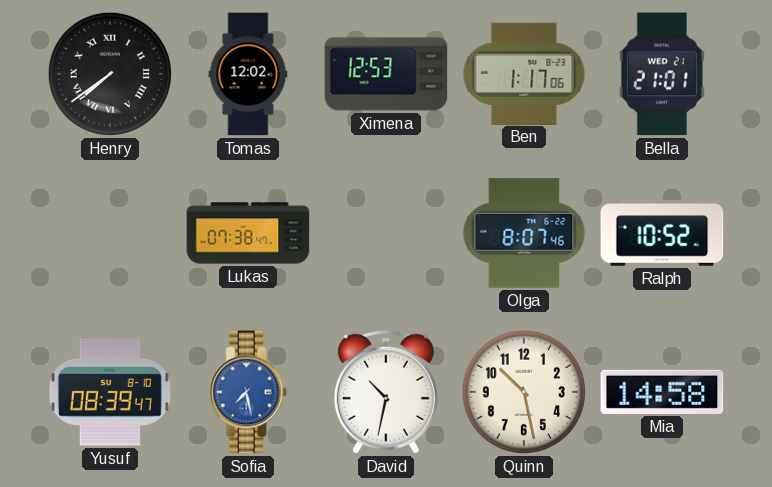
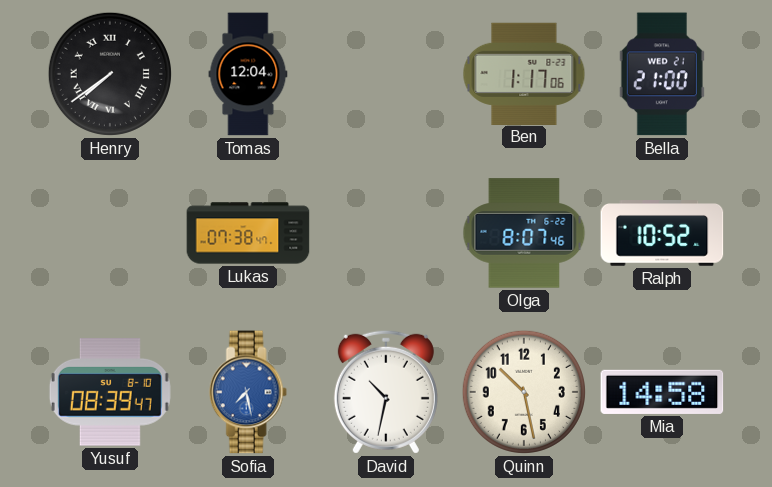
Tomas: 12:02 -> 12:04
Ximena: 12:53 -> none
Bella: 21:01 -> 21:00
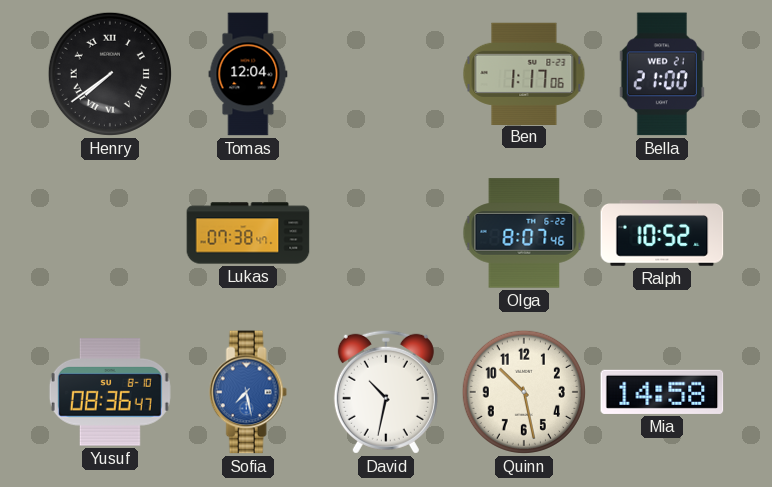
Yusuf: 08:39 -> 08:36
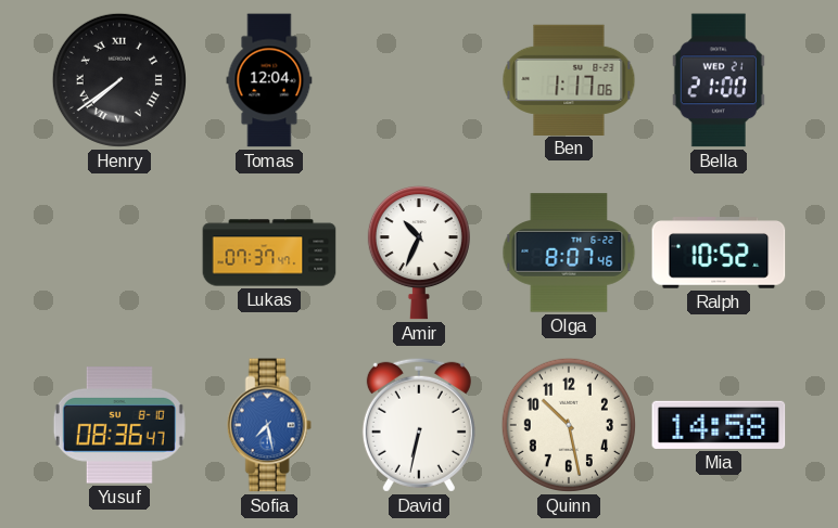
Lukas: 07:38 -> 07:37
Amir: none -> 10:34
David: 10:32 -> 6:32
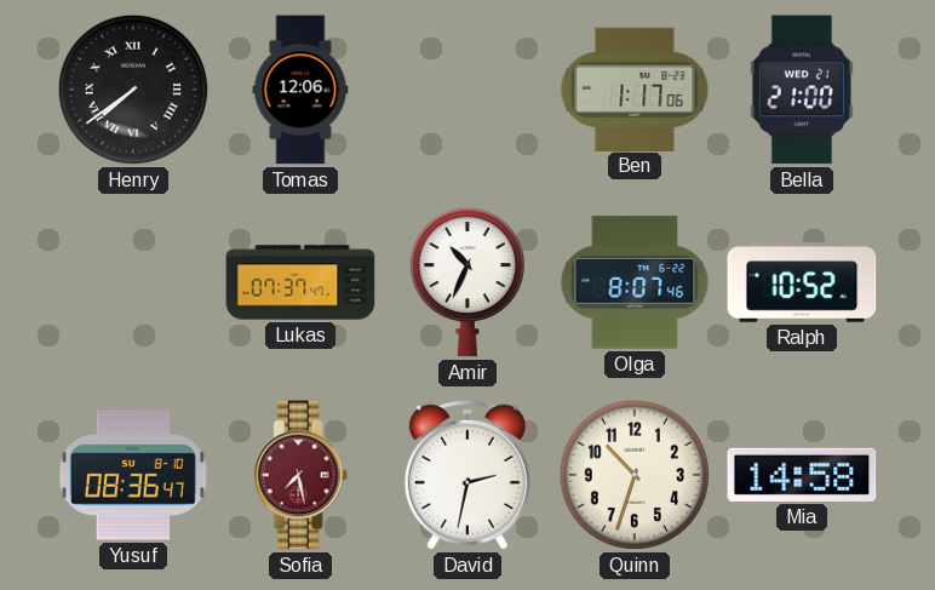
Tomas: 12:04 -> 12:06
Sofia dial: blue -> burgundy
David: 6:32 -> 2:32
Quinn: 10:28 -> 10:33
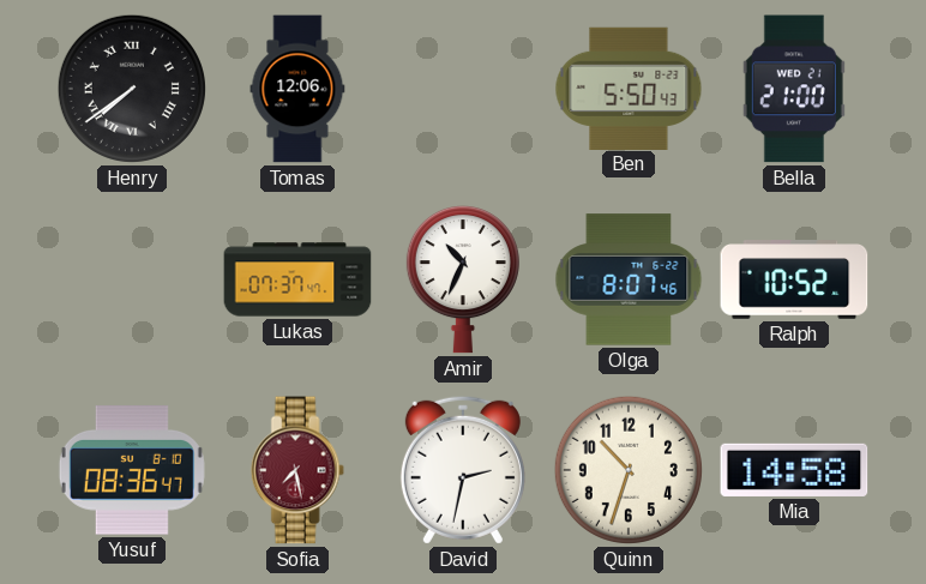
Ben: 1:17 -> 5:50
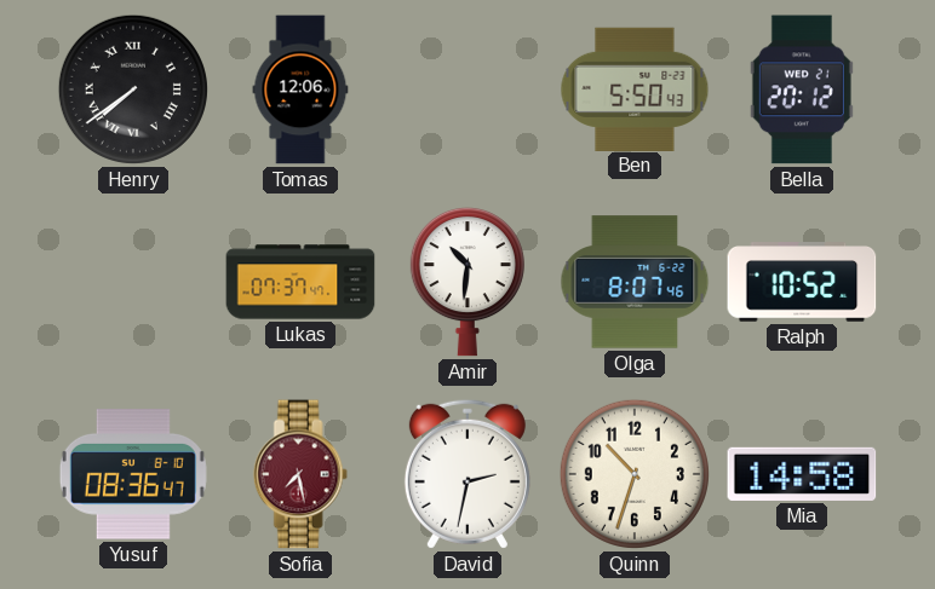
Bella: 21:00 -> 20:12
Amir: 10:34 -> 10:31
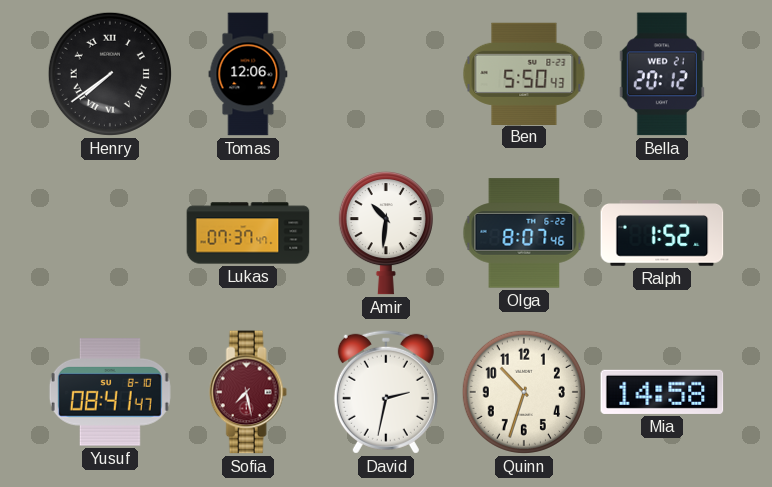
Ralph: 10:52 -> 1:52
Yusuf: 08:36 -> 08:41
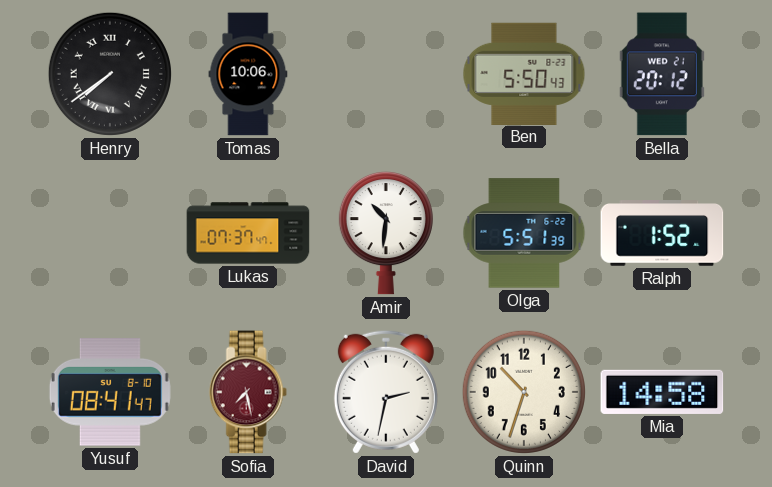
Tomas: 12:06 -> 10:06
Olga: 8:07 -> 5:51
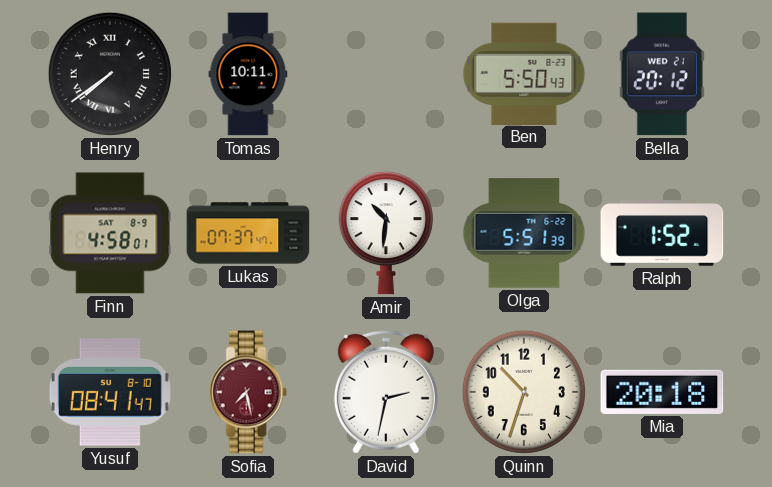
Tomas: 10:06 -> 10:11
Finn: none -> 4:58
Mia: 14:58 -> 20:18
